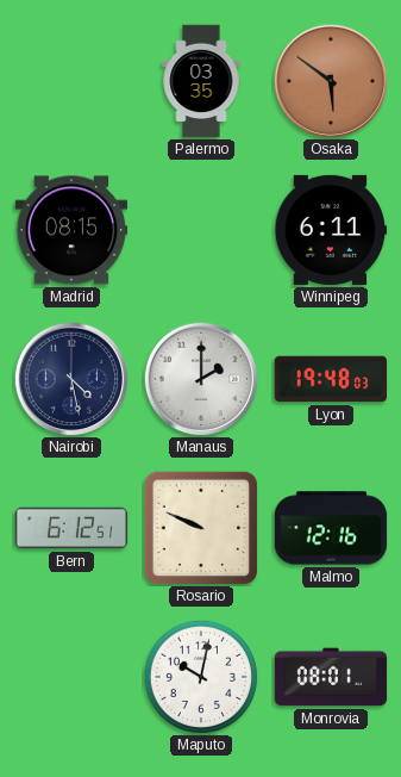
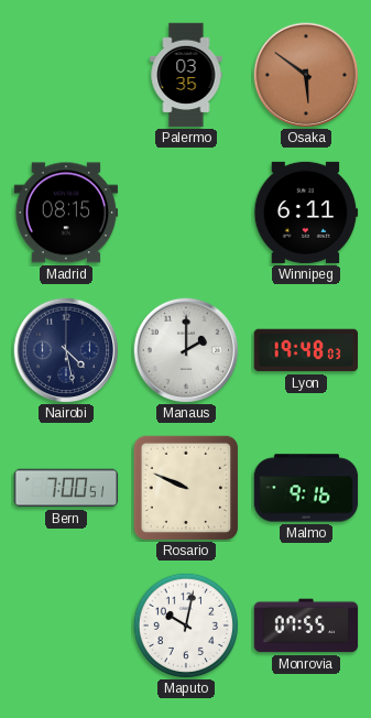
Bern: 6:12 -> 7:00
Malmo: 12:16 -> 9:16
Monrovia: 08:01 -> 07:55
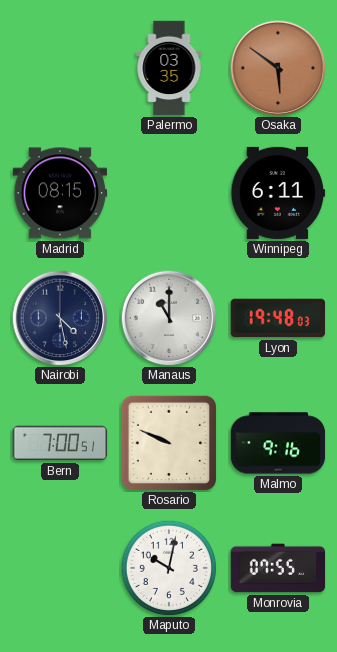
Manaus: 2:00 -> 11:00
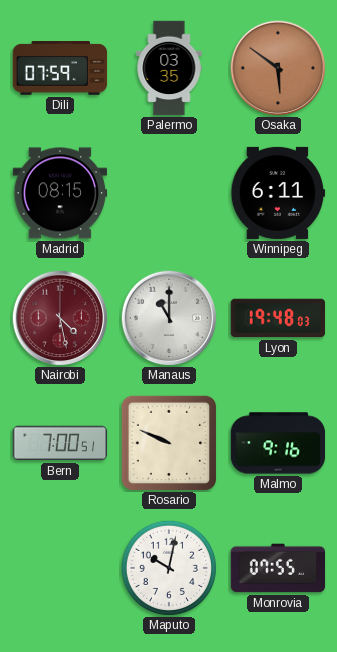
Dili: none -> 07:59
Nairobi dial: navy -> burgundy
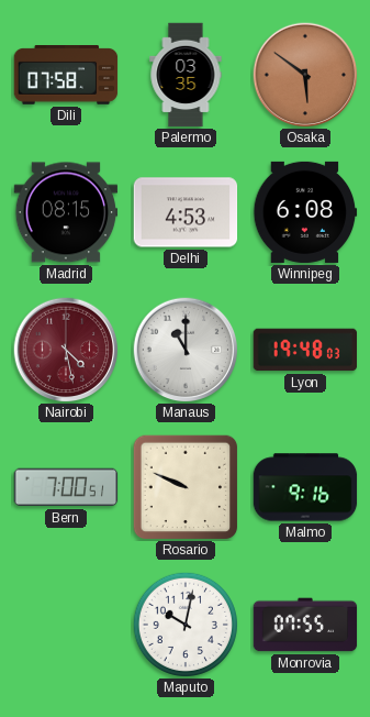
Dili: 07:59 -> 07:58
Delhi: none -> 4:53
Winnipeg: 6:11 -> 6:08
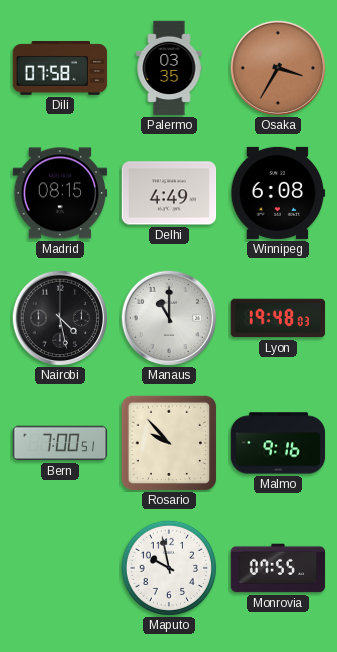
Osaka: 5:51 -> 3:35
Delhi: 4:53 -> 4:49
Nairobi dial: burgundy -> black
Rosario: 9:49 -> 9:53
Maputo: 10:02 -> 9:58
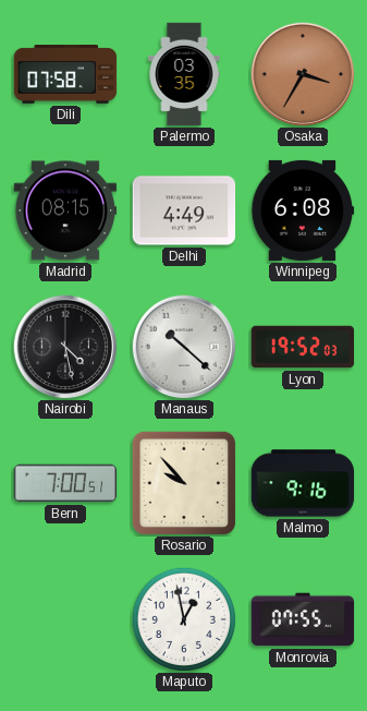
Manaus: 11:00 -> 10:22
Lyon: 19:48 -> 19:52
Maputo: 9:58 -> 12:58
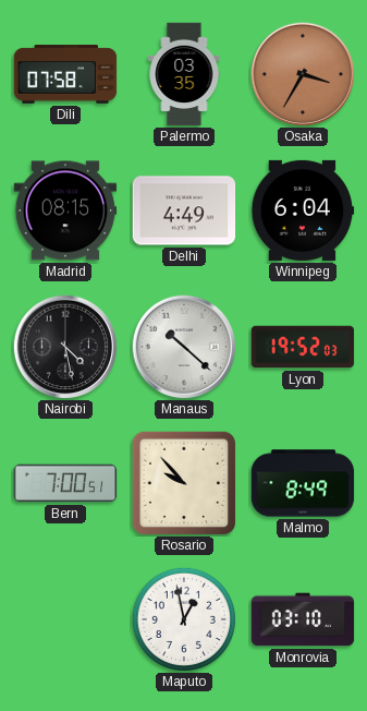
Winnipeg: 6:08 -> 6:04
Malmo: 9:16 -> 8:49
Monrovia: 07:55 -> 03:10
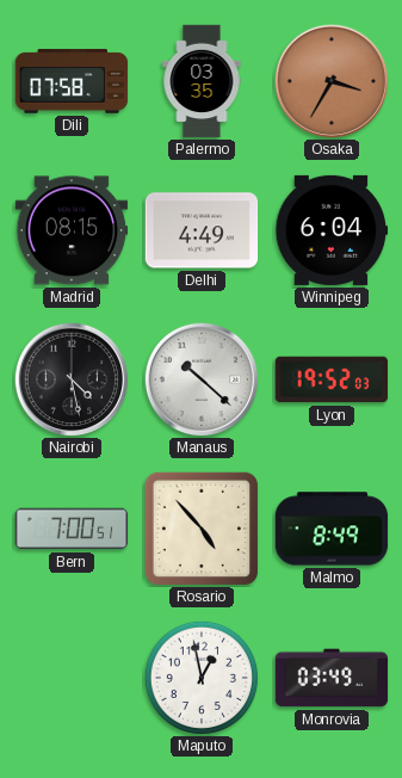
Rosario: 9:53 -> 4:53
Monrovia: 03:10 -> 03:49
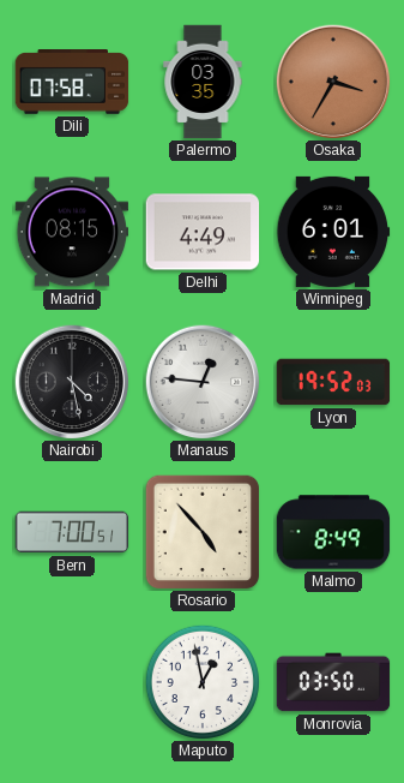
Winnipeg: 6:04 -> 6:01
Manaus: 10:22 -> 12:46
Monrovia: 03:49 -> 03:50
